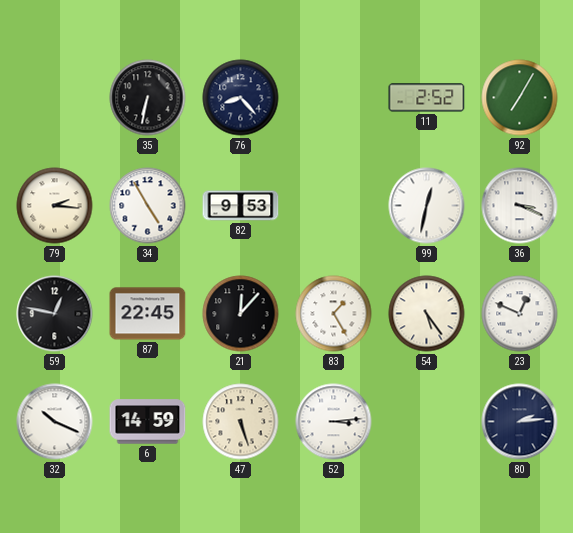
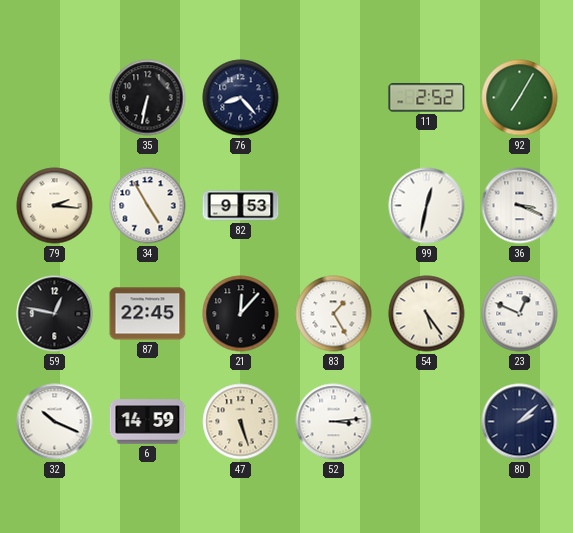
80: 2:14 -> 2:08
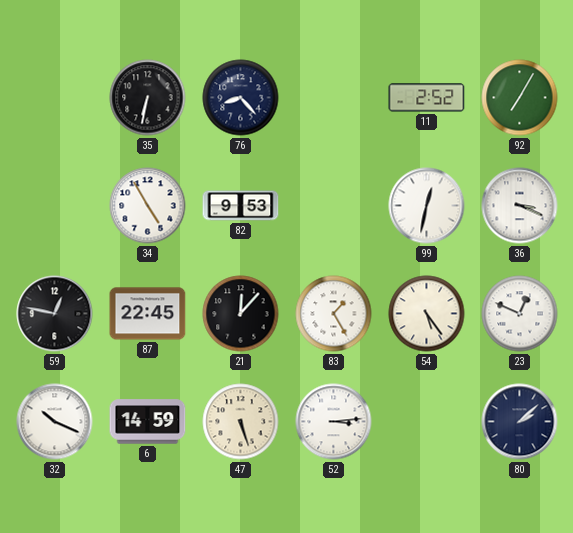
79: 2:16 -> none
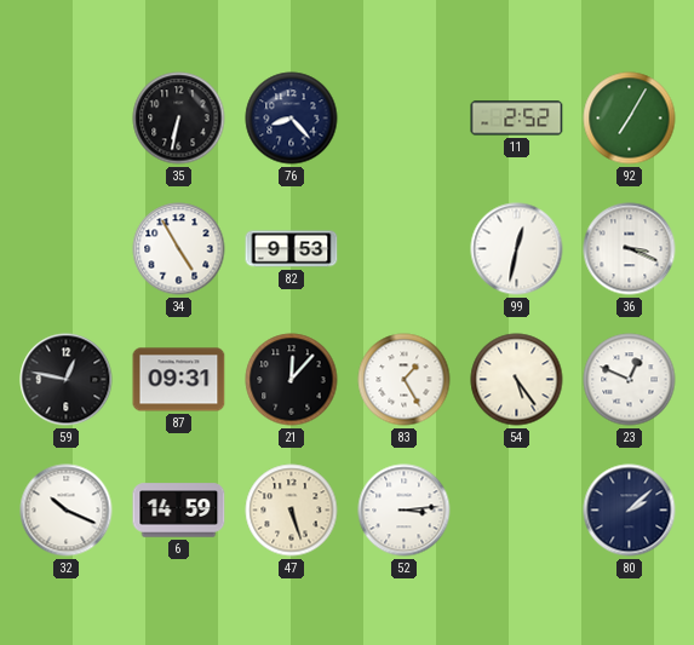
87: 22:45 -> 09:31
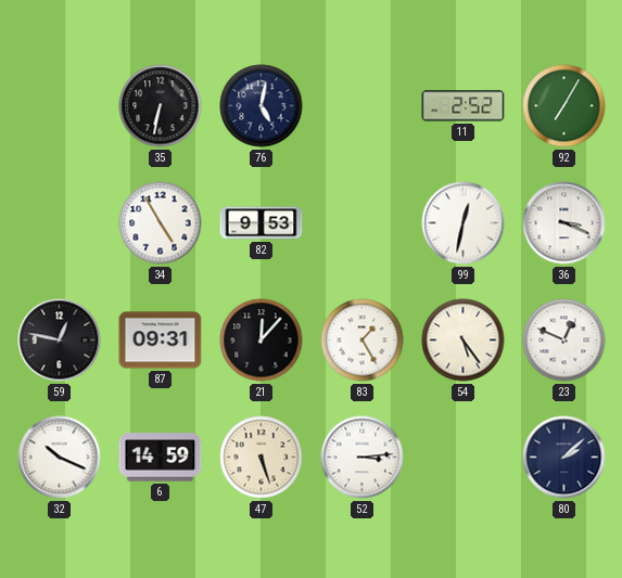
76: 8:23 -> 5:02
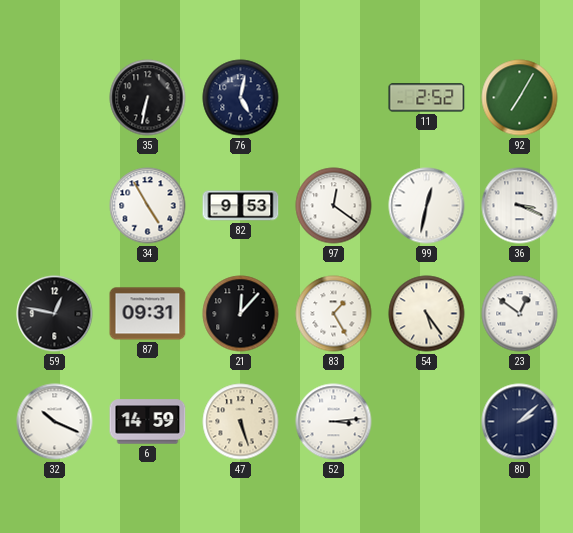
97: none -> 12:21
23: 12:49 -> 12:51
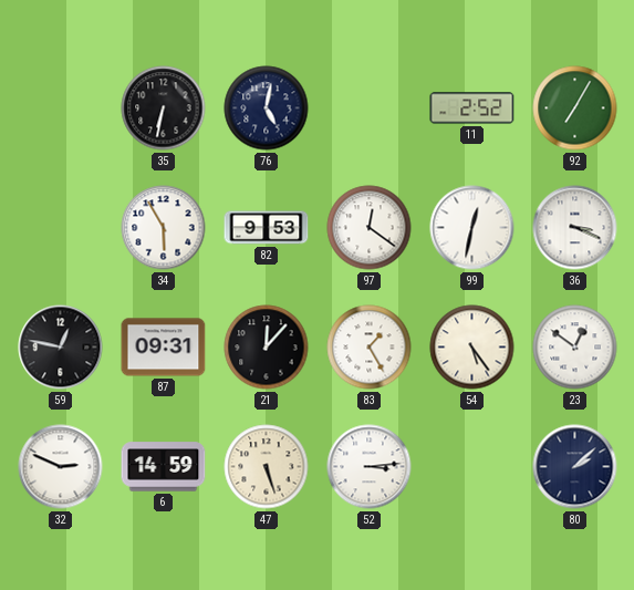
34: 4:55 -> 5:55
32: 10:19 -> 2:49
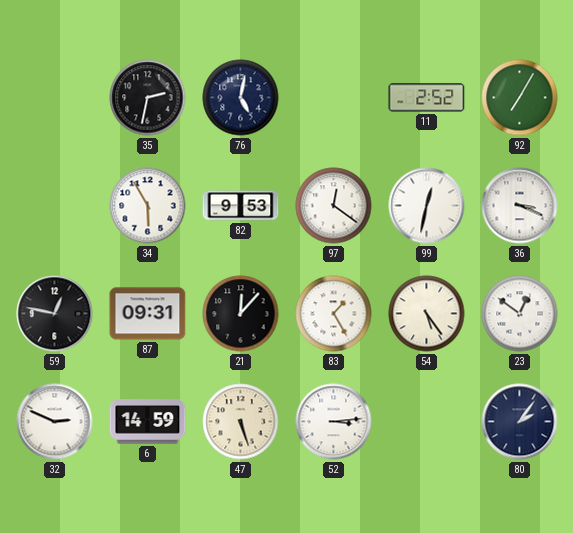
35: 6:32 -> 2:32
80: 2:08 -> 2:06
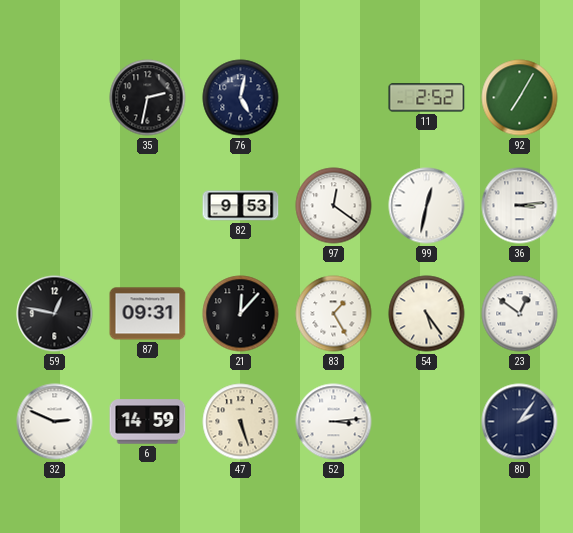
34: 5:55 -> none
36: 3:19 -> 3:14
